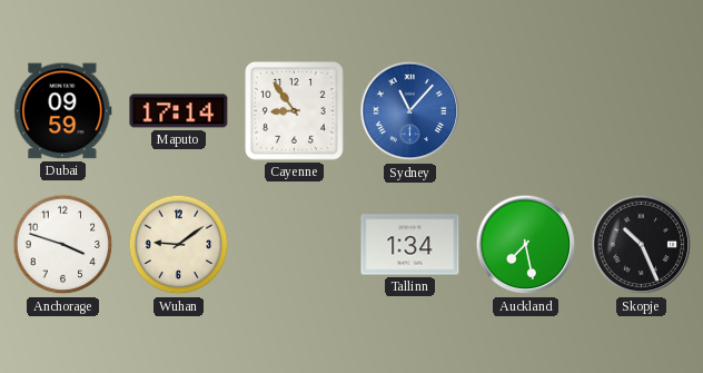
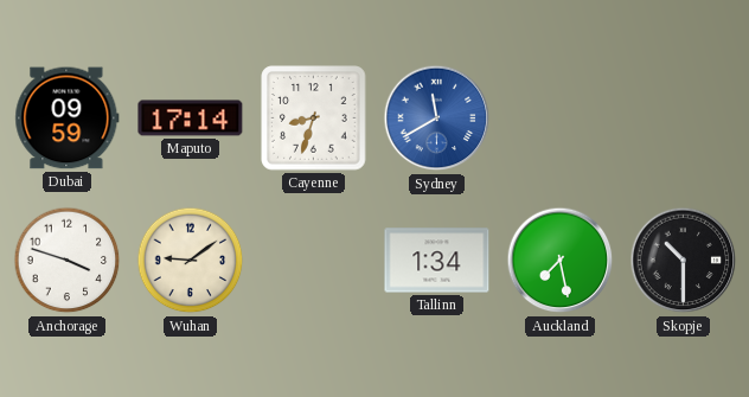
Cayenne: 8:54 -> 8:33
Sydney: 11:07 -> 11:40
Skopje: 10:26 -> 10:30
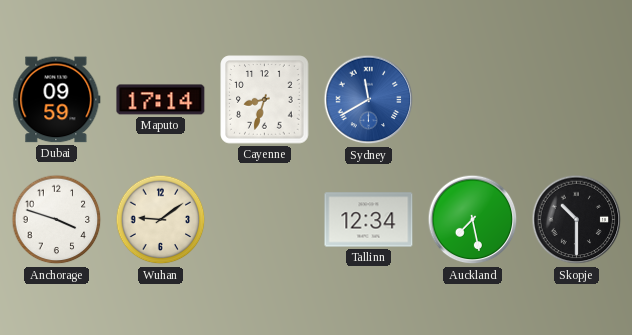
Tallinn: 1:34 -> 12:34
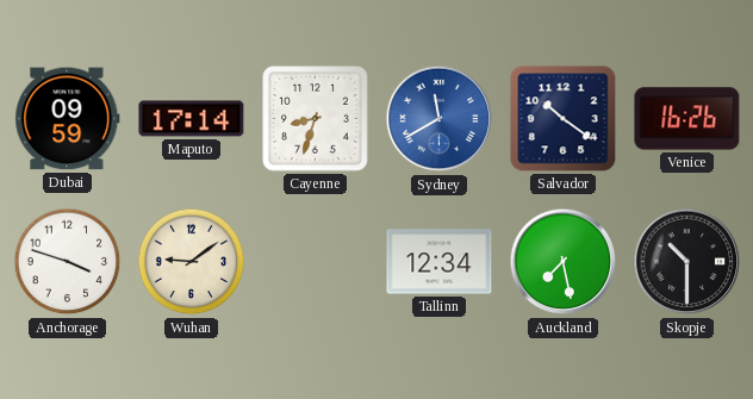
Salvador: none -> 10:21
Venice: none -> 16:26
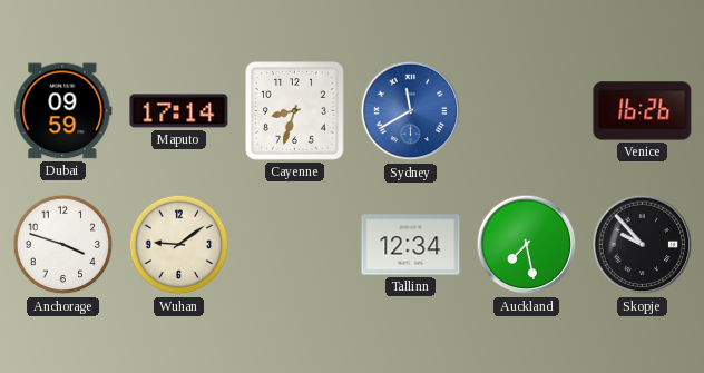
Salvador: 10:21 -> none
Skopje: 10:30 -> 9:53
